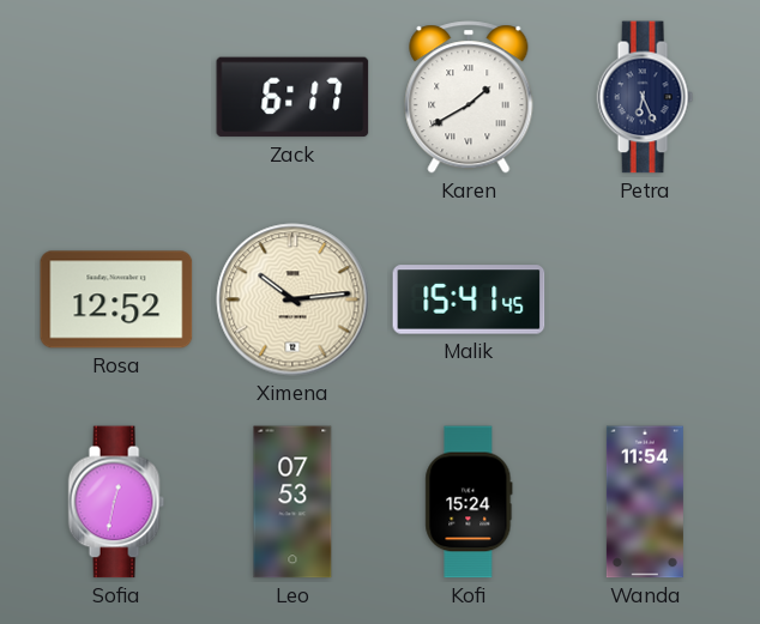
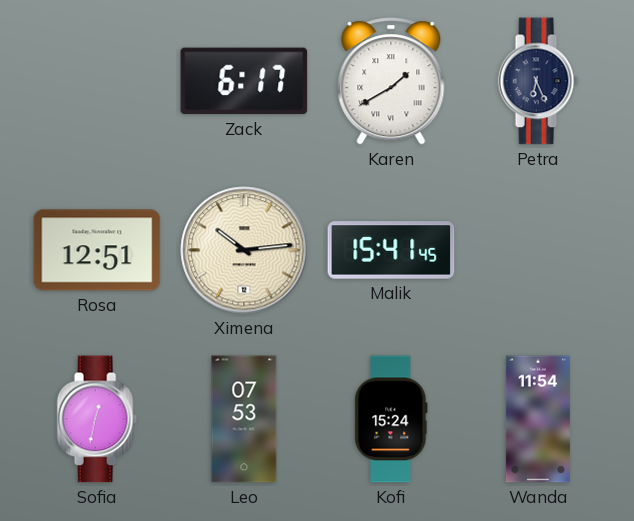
Rosa: 12:52 -> 12:51
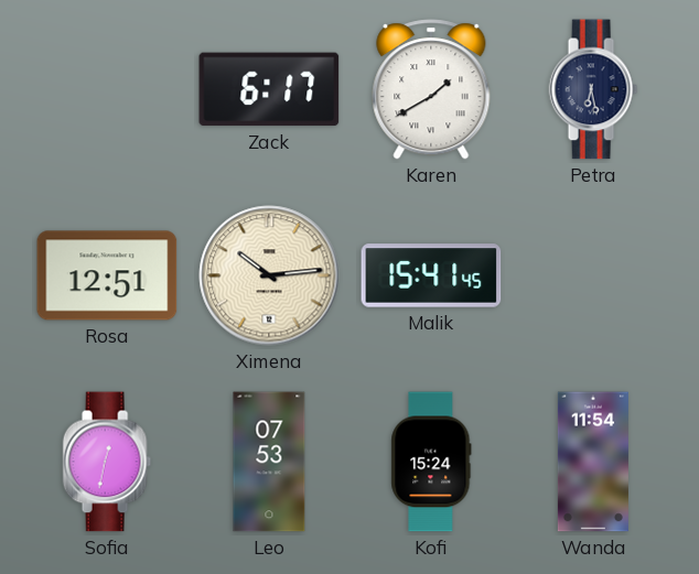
Petra: 6:26 -> 6:28
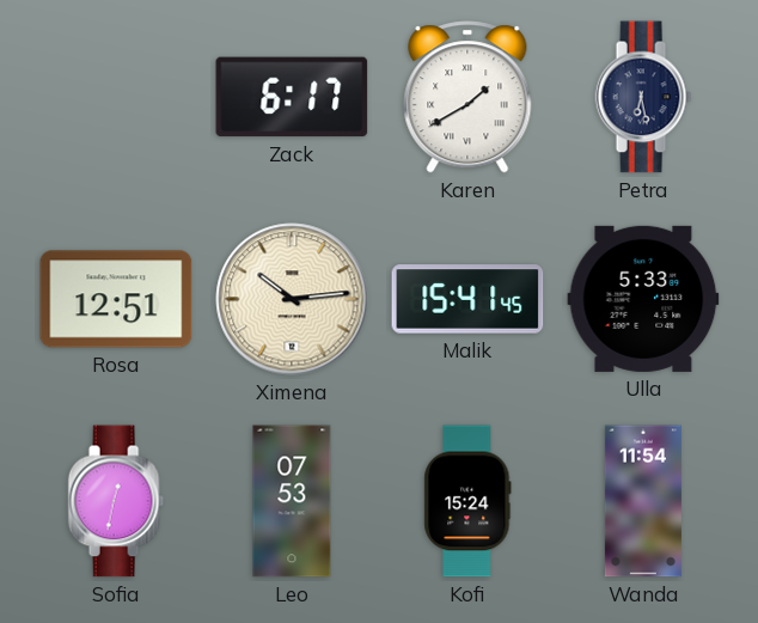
Ulla: none -> 5:33
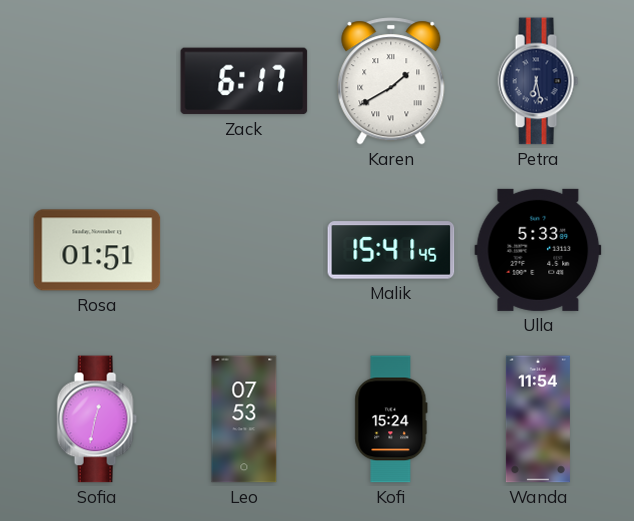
Rosa: 12:51 -> 01:51
Ximena: 10:14 -> none
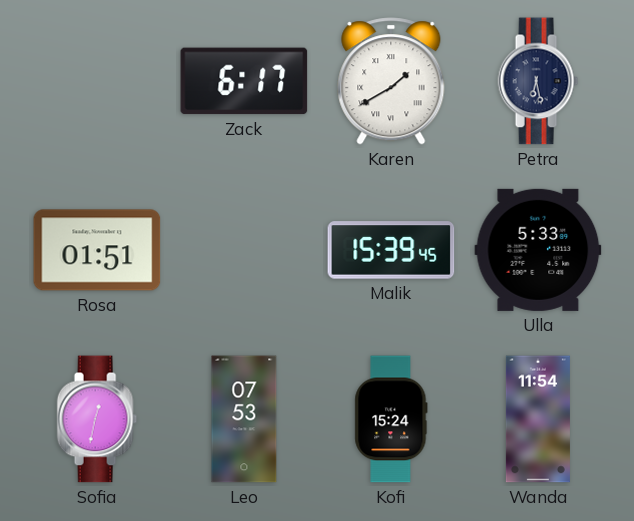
Malik: 15:41 -> 15:39
